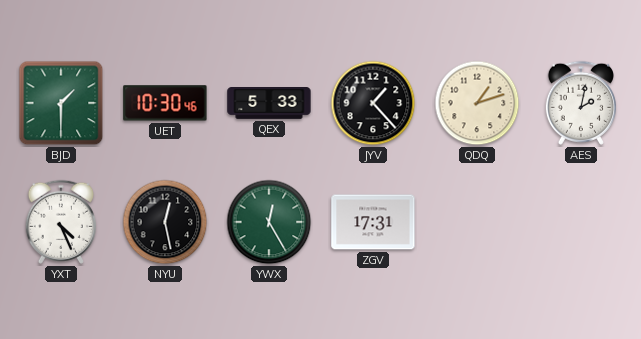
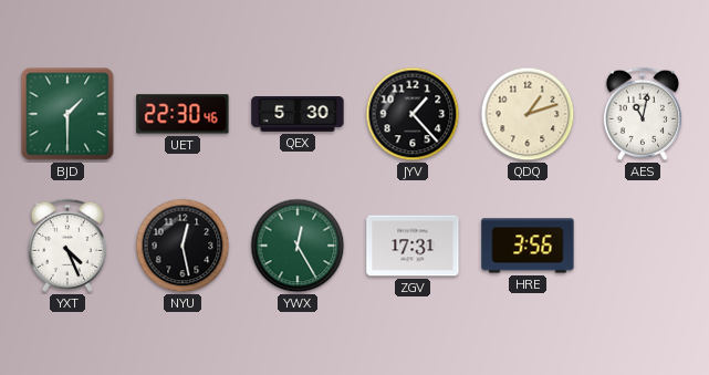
UET: 10:30 -> 22:30
QEX: 5:33 -> 5:30
AES: 2:02 -> 11:02
HRE: none -> 3:56
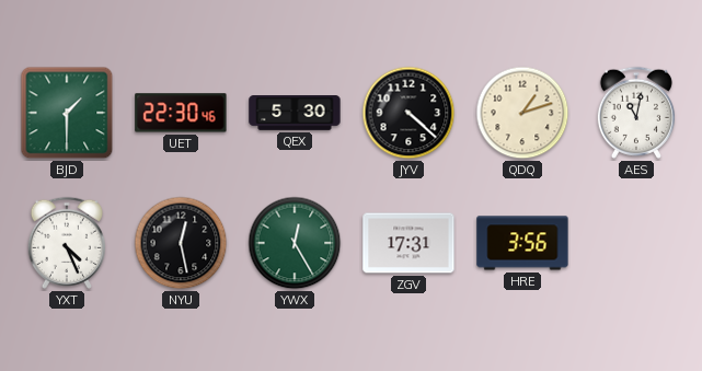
JYV: 1:23 -> 4:22
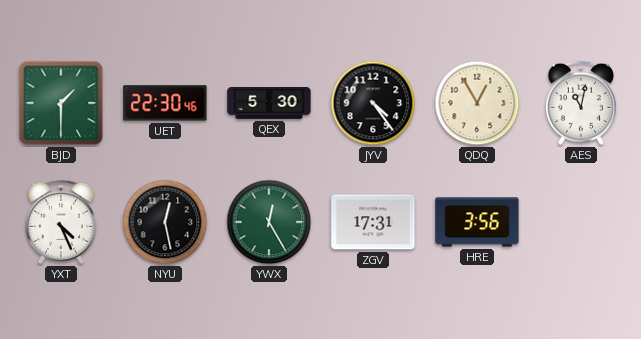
JYV: 4:22 -> 4:24
QDQ: 1:12 -> 12:55
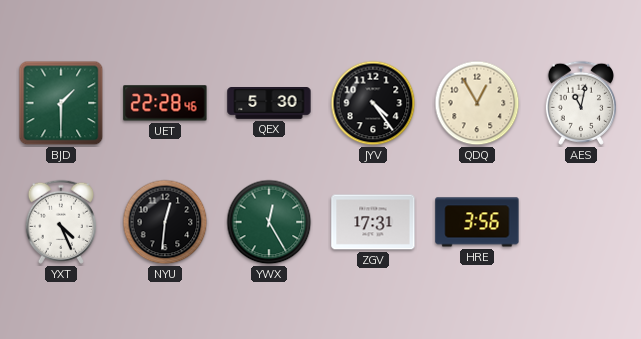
UET: 22:30 -> 22:28
NYU: 12:28 -> 12:31
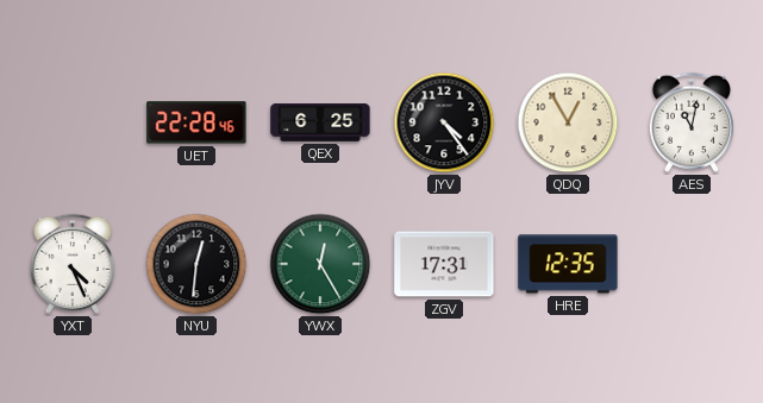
BJD: 1:30 -> none
QEX: 5:30 -> 6:25
HRE: 3:56 -> 12:35
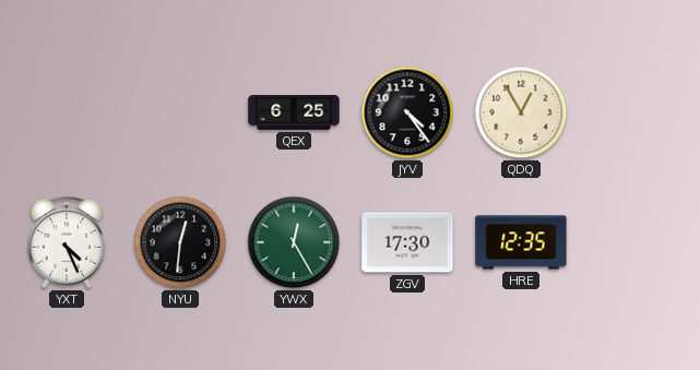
UET: 22:28 -> none
AES: 11:02 -> none
ZGV: 17:31 -> 17:30
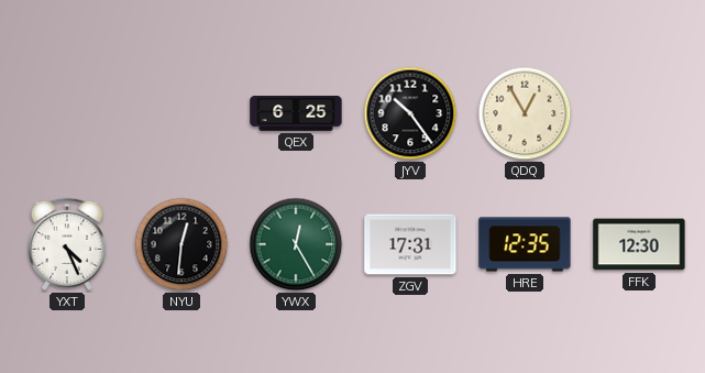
JYV: 4:24 -> 10:24
ZGV: 17:30 -> 17:31
FFK: none -> 12:30
